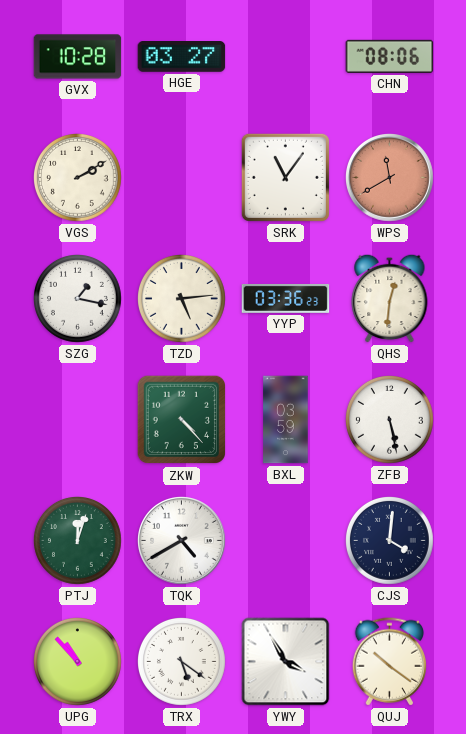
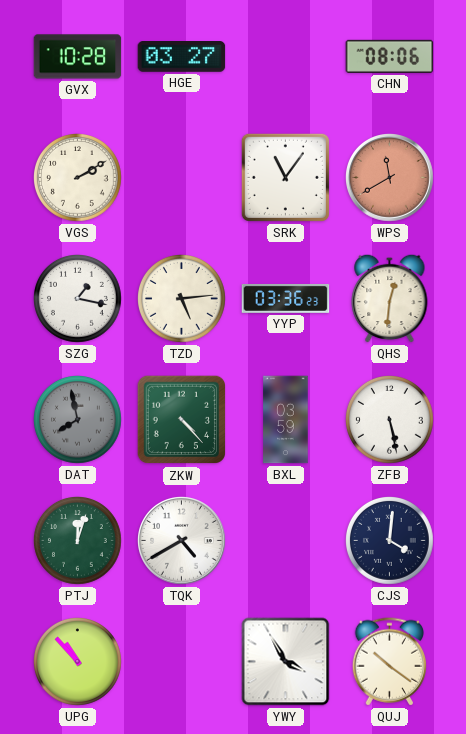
DAT: none -> 7:58
TRX: 5:21 -> none
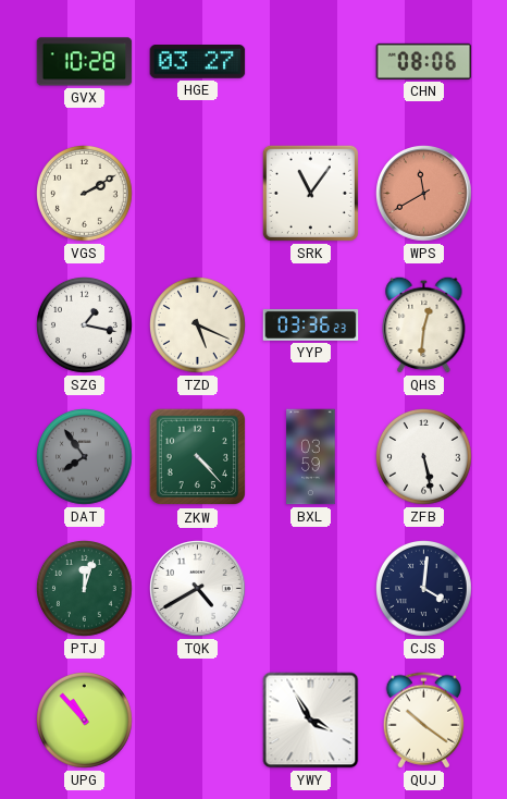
TZD: 5:14 -> 5:19
DAT: 7:58 -> 7:54
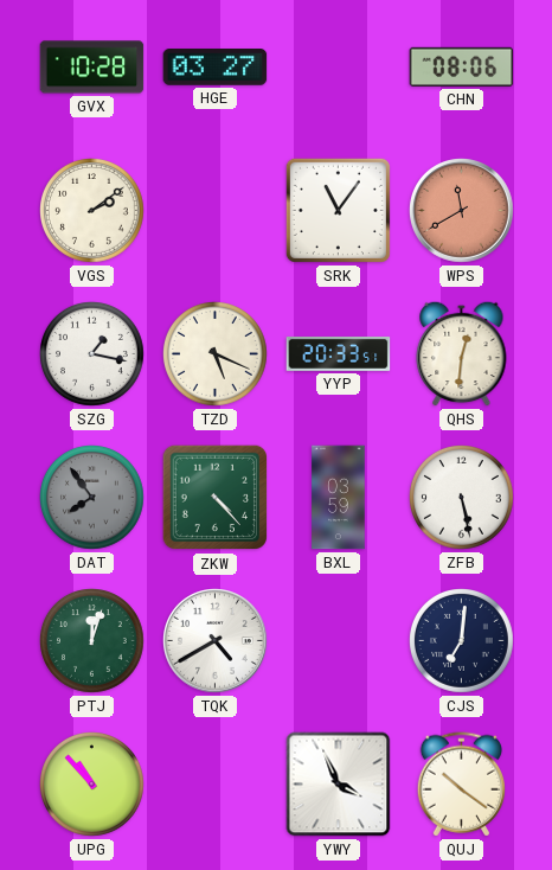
VGS: 2:10 -> 2:09
YYP: 03:36 -> 20:33
CJS: 4:01 -> 7:01
YWY: 3:55 -> 3:56
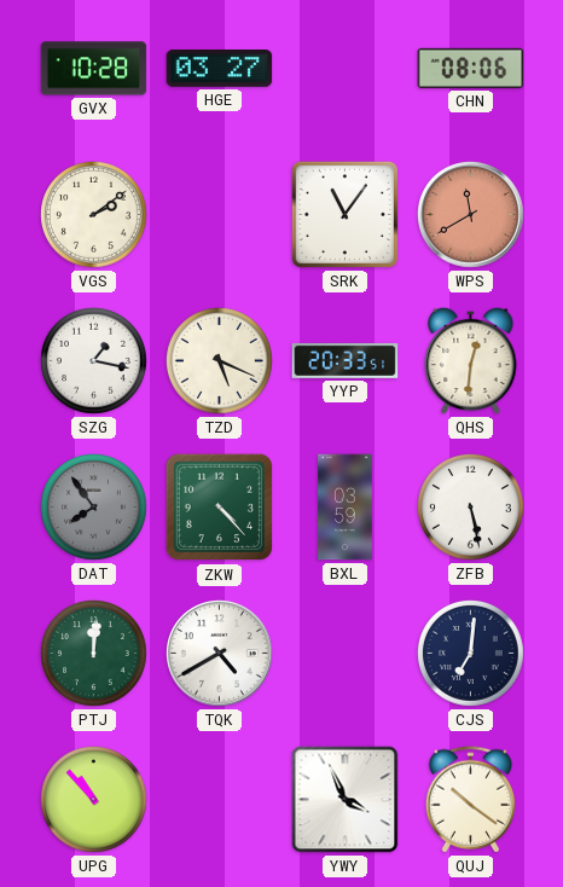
PTJ: 12:03 -> 12:01
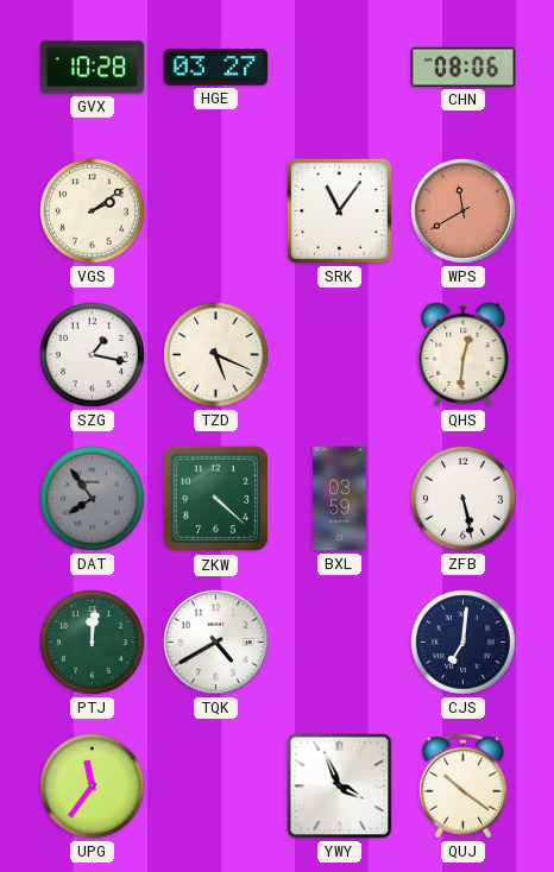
YYP: 20:33 -> none
ZKW: 4:23 -> 4:22
UPG: 10:53 -> 11:36
